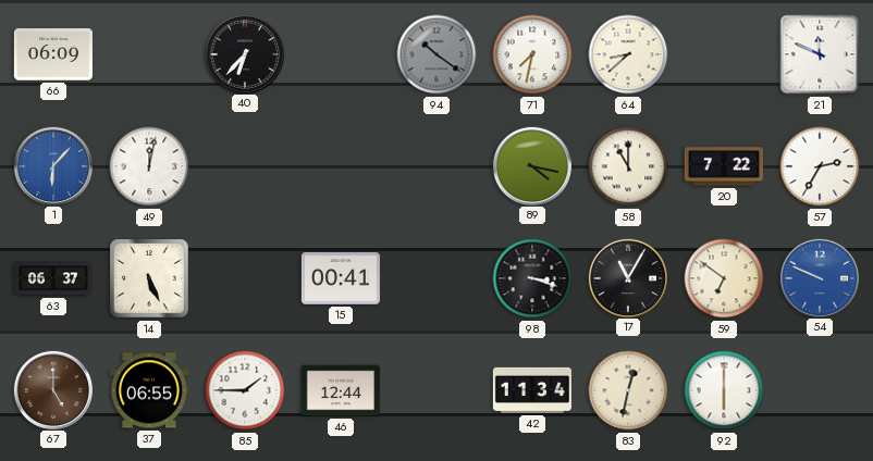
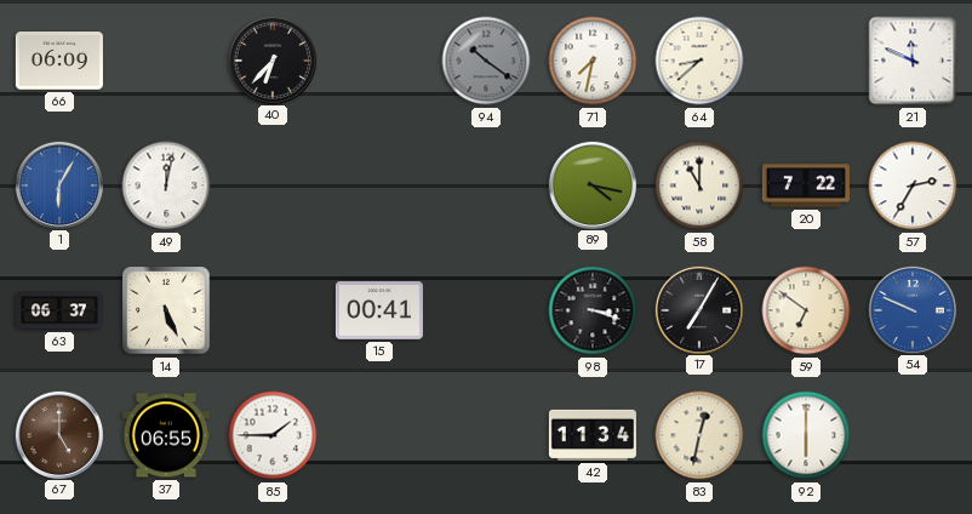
1: 6:07 -> 6:05
17: 11:05 -> 7:05
46: 12:44 -> none
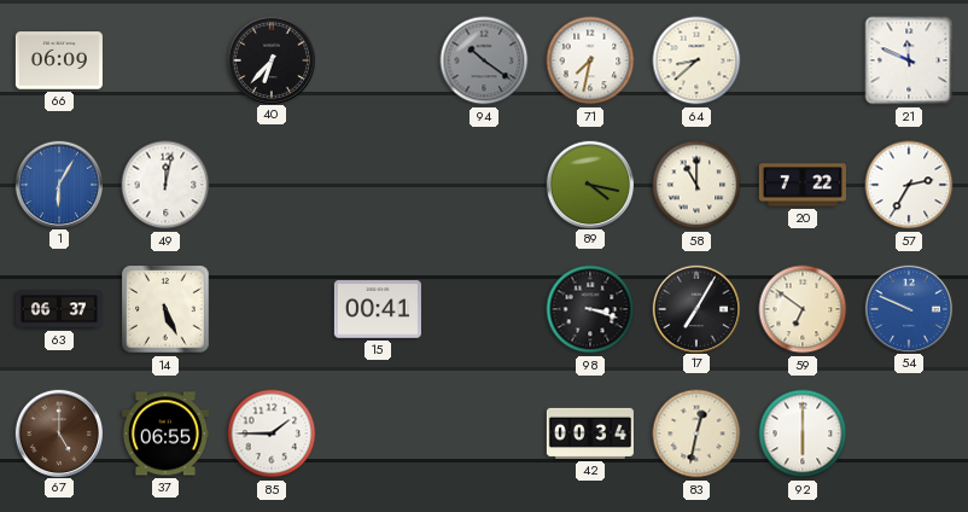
42: 11:34 -> 00:34
